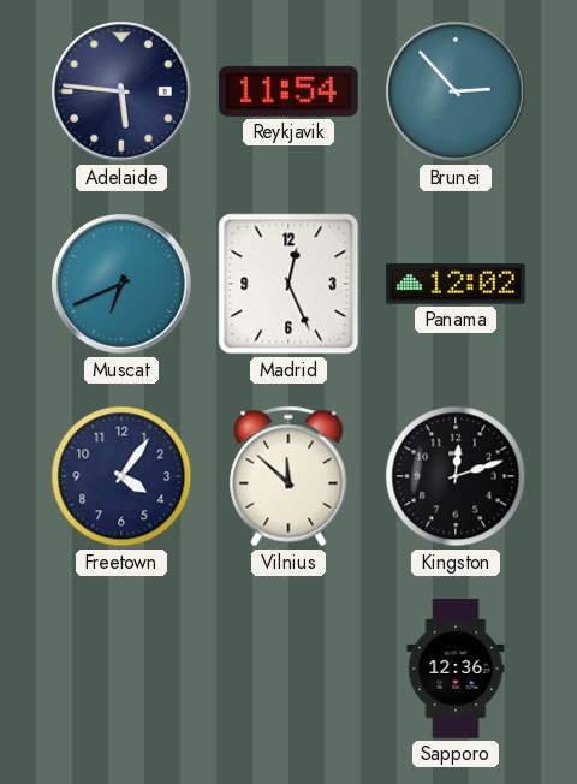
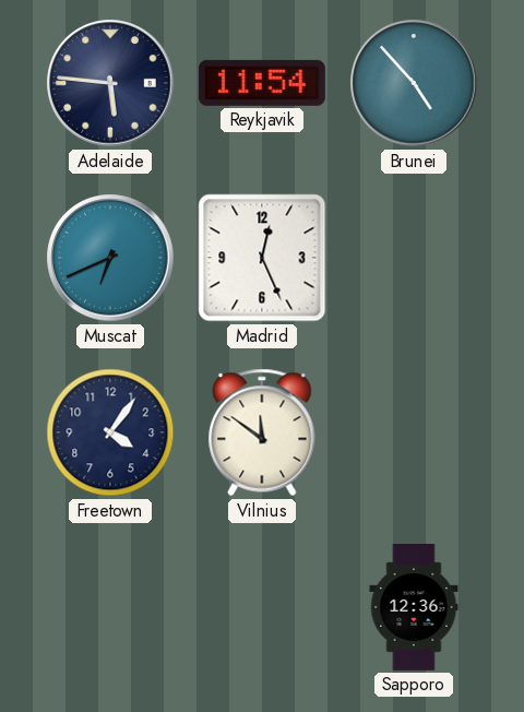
Brunei: 2:53 -> 4:53
Panama: 12:02 -> none
Vilnius: 11:52 -> 11:51
Kingston: 12:12 -> none
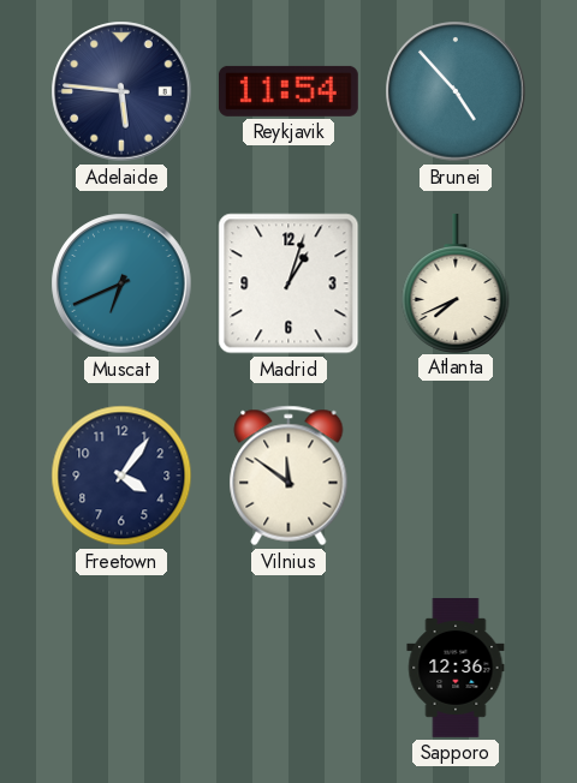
Madrid: 12:26 -> 1:03
Atlanta: none -> 7:41
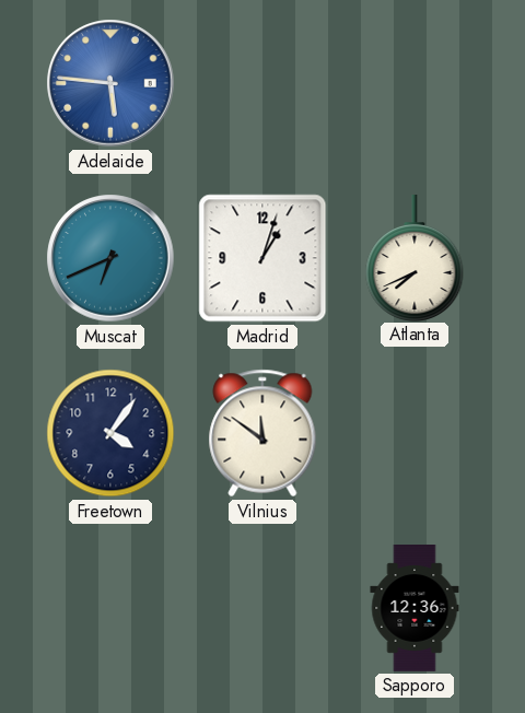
Adelaide dial: navy -> blue
Reykjavik: 11:54 -> none
Brunei: 4:53 -> none
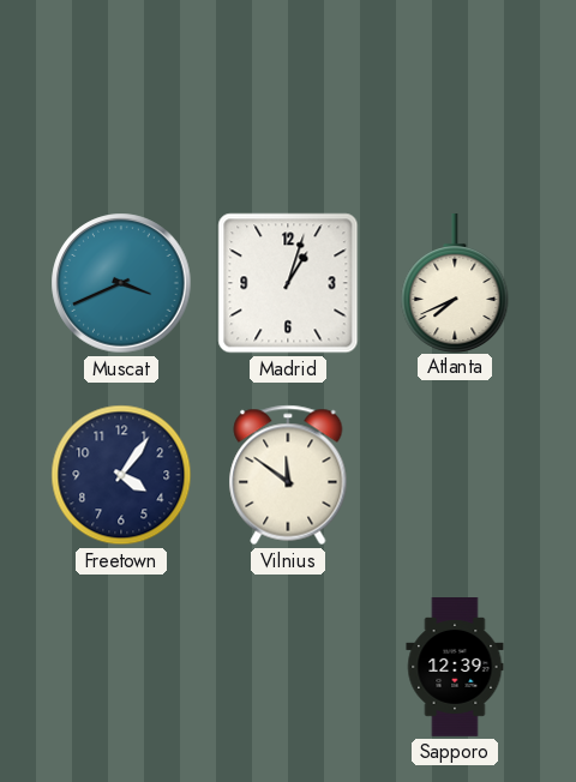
Adelaide: 5:46 -> none
Muscat: 6:41 -> 3:41
Sapporo: 12:36 -> 12:39
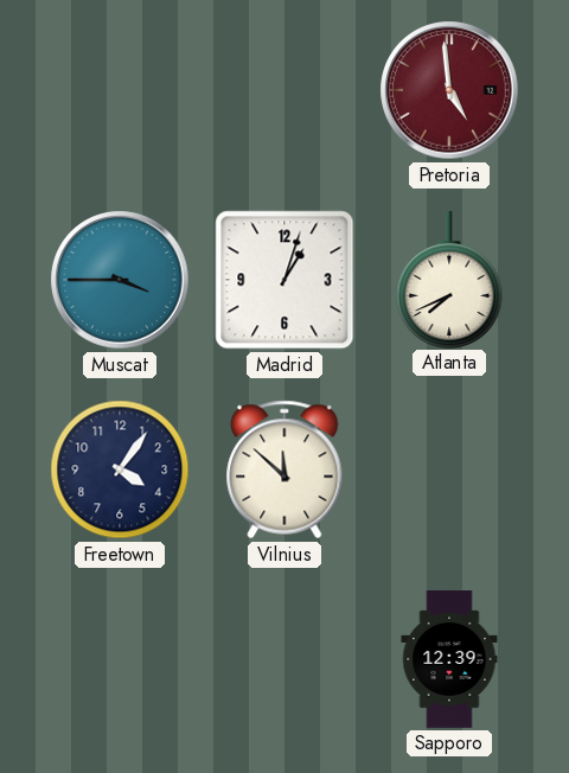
Pretoria: none -> 4:59
Muscat: 3:41 -> 3:45
Vilnius: 11:51 -> 11:52
